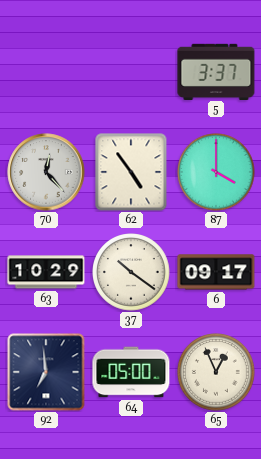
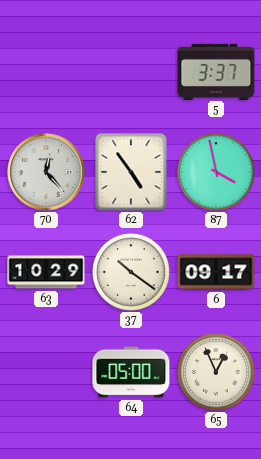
87: 4:00 -> 3:58
92: 6:59 -> none
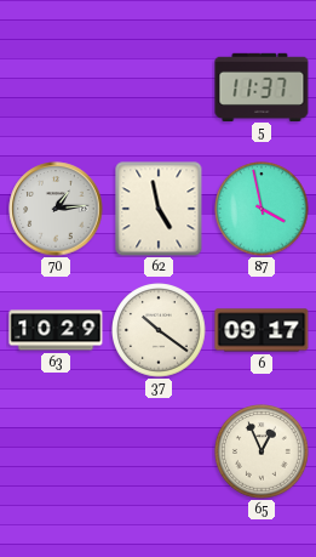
5: 3:37 -> 11:37
70: 12:23 -> 1:14
62: 4:54 -> 4:58
64: 05:00 -> none
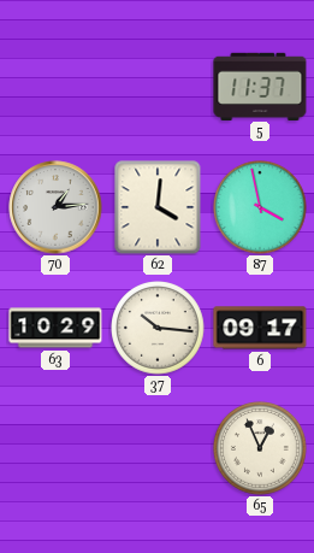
62: 4:58 -> 4:01
37: 10:21 -> 10:16
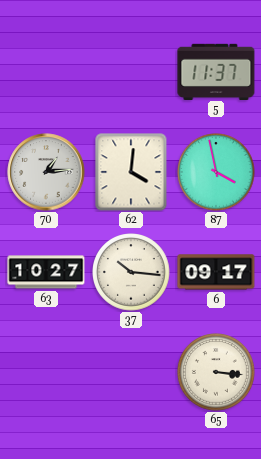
63: 10:29 -> 10:27
65: 12:56 -> 3:16
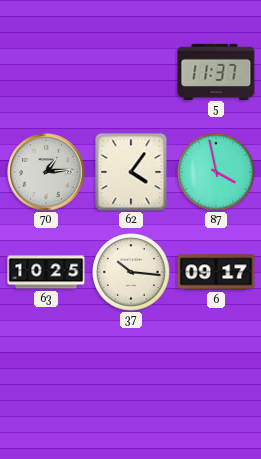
62: 4:01 -> 4:06
63: 10:27 -> 10:25
65: 3:16 -> none
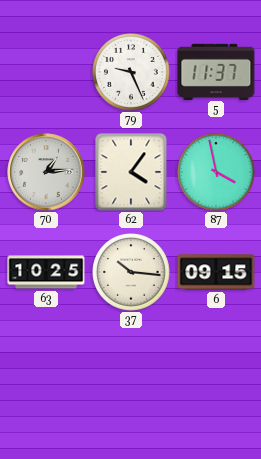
79: none -> 9:26
6: 09:17 -> 09:15
